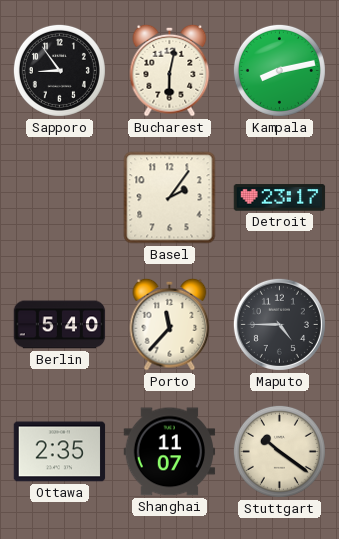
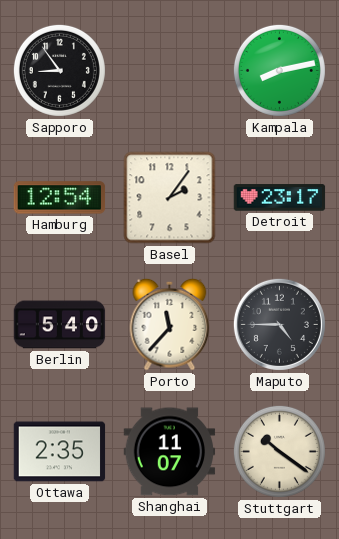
Bucharest: 6:02 -> none
Hamburg: none -> 12:54
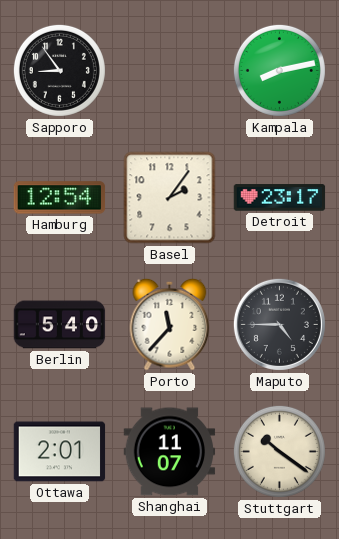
Ottawa: 2:35 -> 2:01
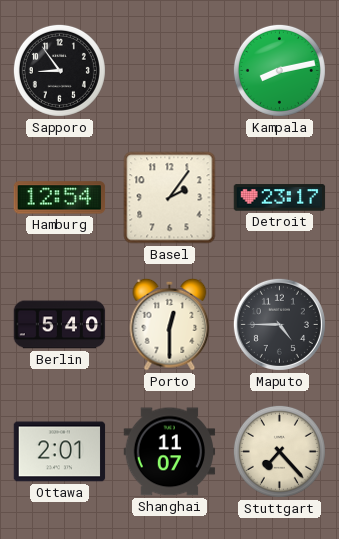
Porto: 11:37 -> 12:30
Stuttgart: 10:21 -> 7:23
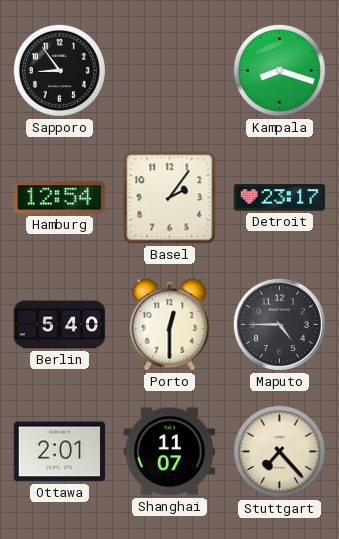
Kampala: 8:13 -> 8:18
